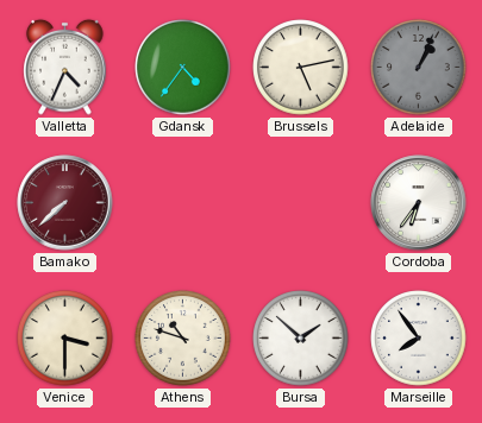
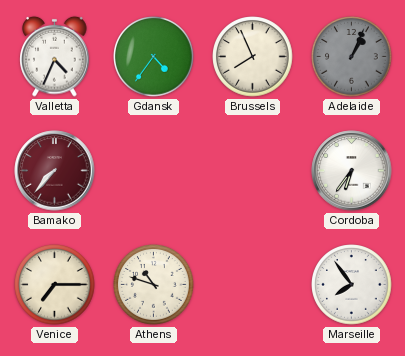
Brussels: 5:13 -> 7:56
Bamako: 7:38 -> 7:37
Venice: 3:30 -> 7:15
Bursa: 1:52 -> none
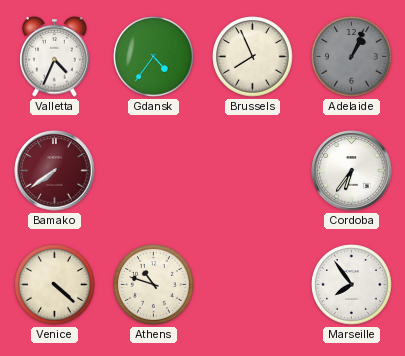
Bamako: 7:37 -> 7:39
Venice: 7:15 -> 4:22
